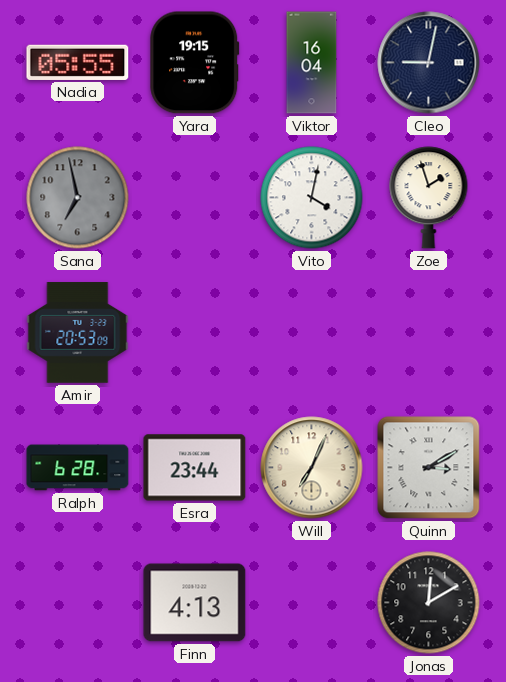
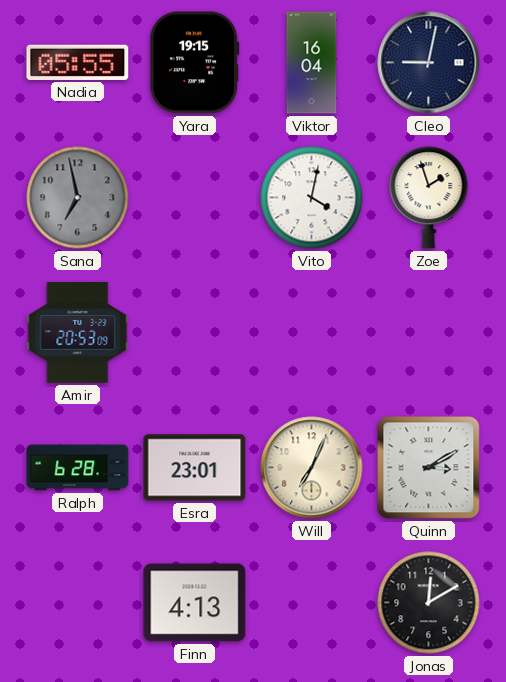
Esra: 23:44 -> 23:01
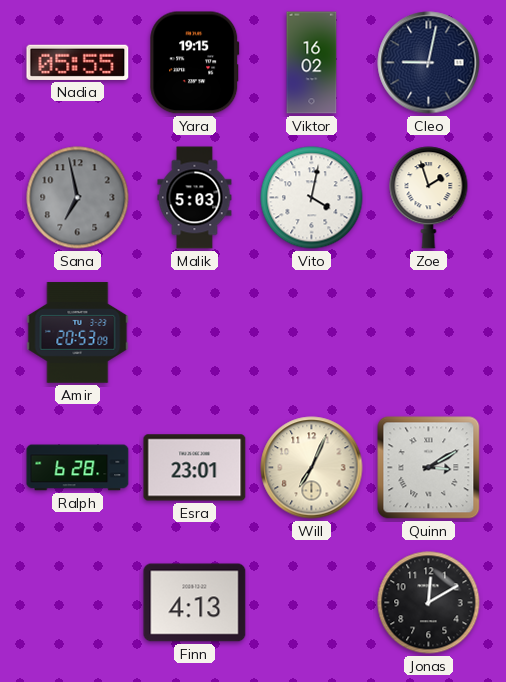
Viktor: 16:04 -> 16:02
Malik: none -> 5:03
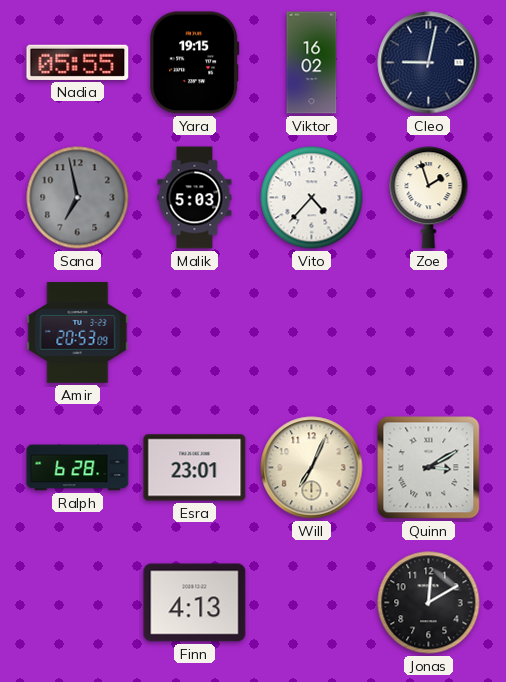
Vito: 4:02 -> 4:37
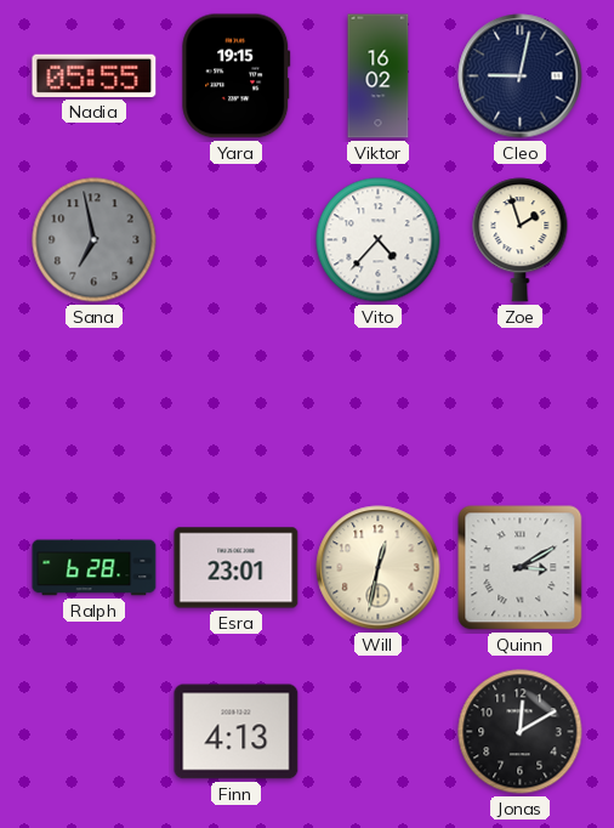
Malik: 5:03 -> none
Amir: 20:53 -> none
Will: 7:04 -> 12:32
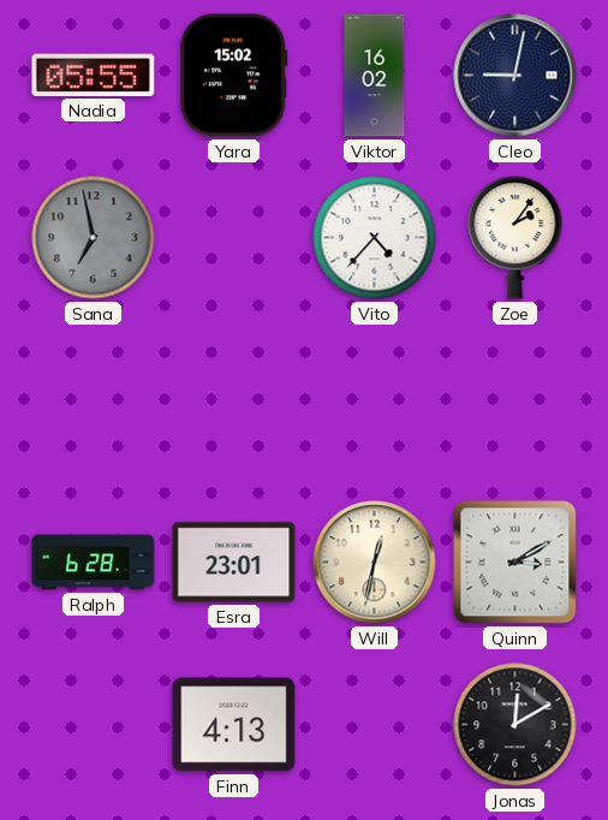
Yara: 19:15 -> 15:02
Zoe: 1:57 -> 2:06
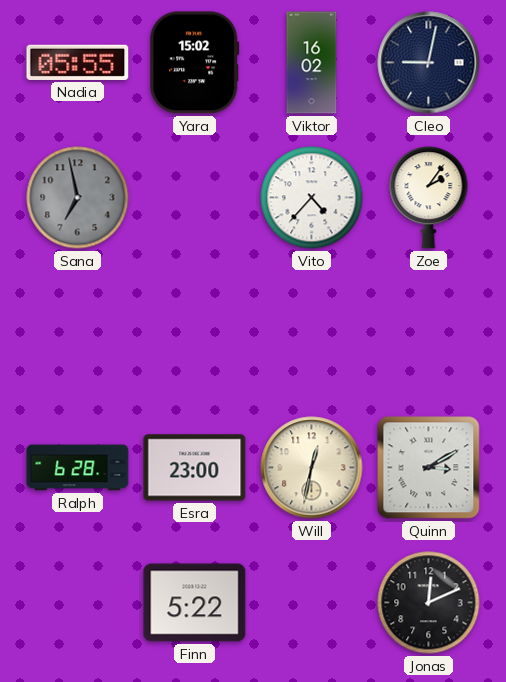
Esra: 23:01 -> 23:00
Finn: 4:13 -> 5:22
Jonas: 12:10 -> 12:11
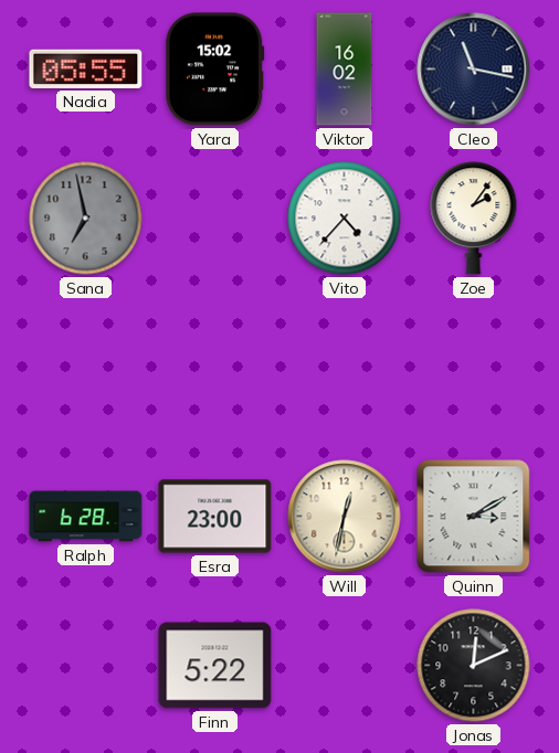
Cleo: 9:02 -> 11:17
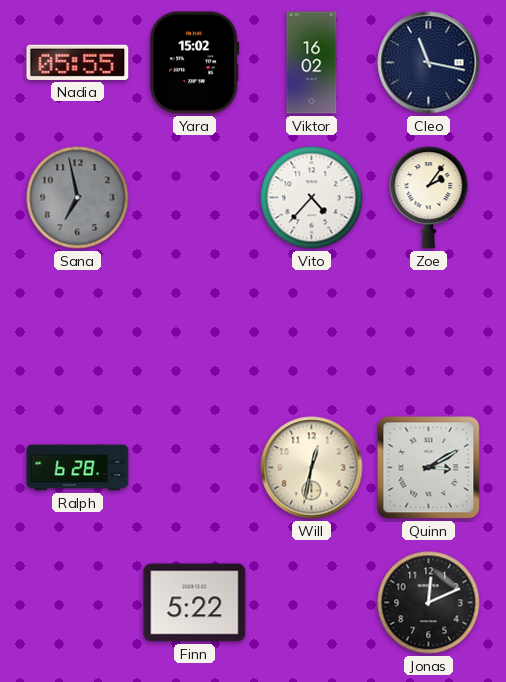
Esra: 23:00 -> none
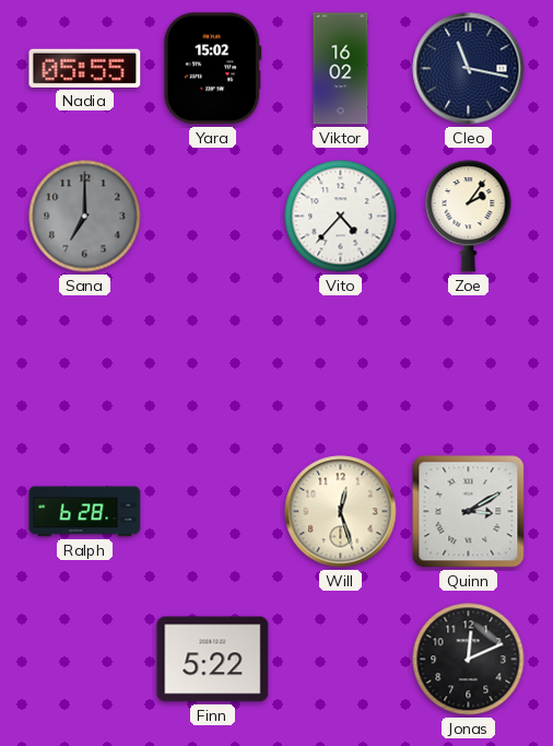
Sana: 6:58 -> 7:00
Will: 12:32 -> 12:27
